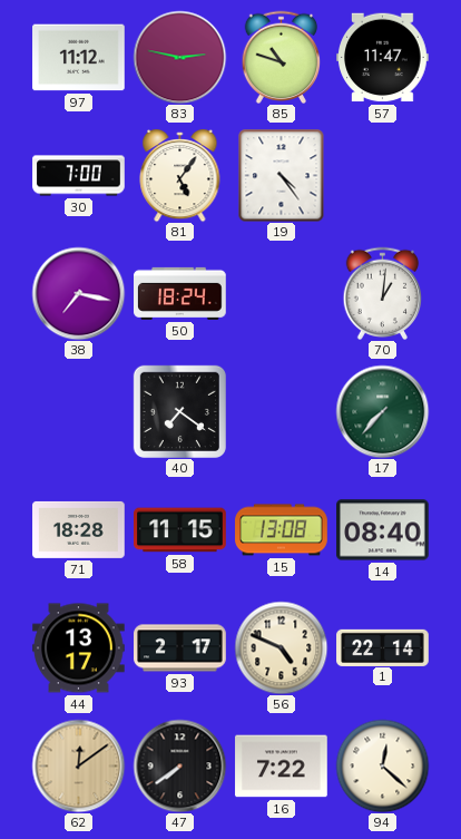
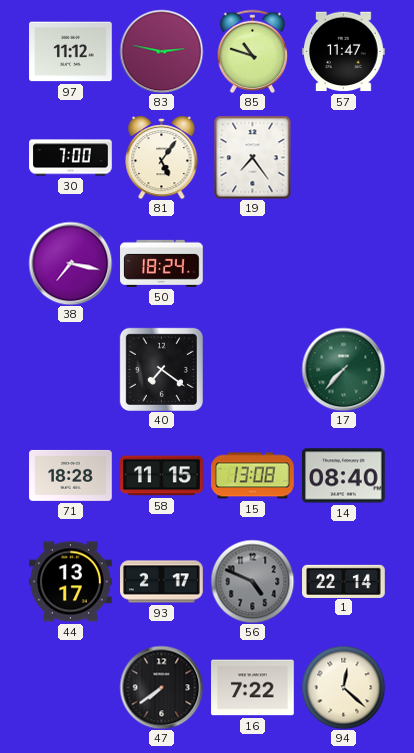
19: 4:24 -> 7:24
70: 1:01 -> none
56 dial: cream -> grey
62: 12:09 -> none
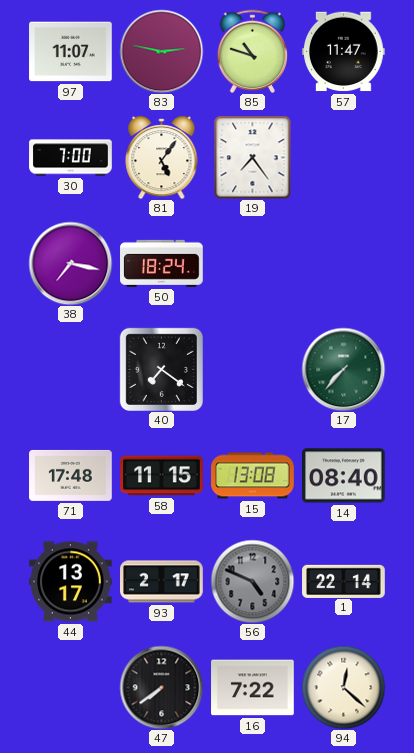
97: 11:12 -> 11:07
71: 18:28 -> 17:48
